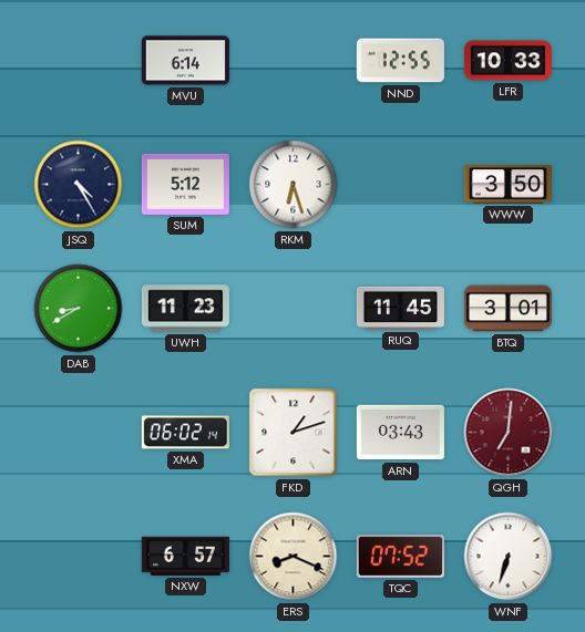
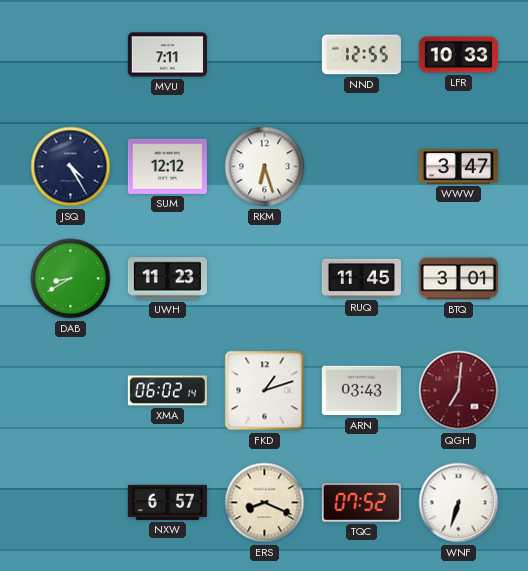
MVU: 6:14 -> 7:11
SUM: 5:12 -> 12:12
WWW: 3:50 -> 3:47
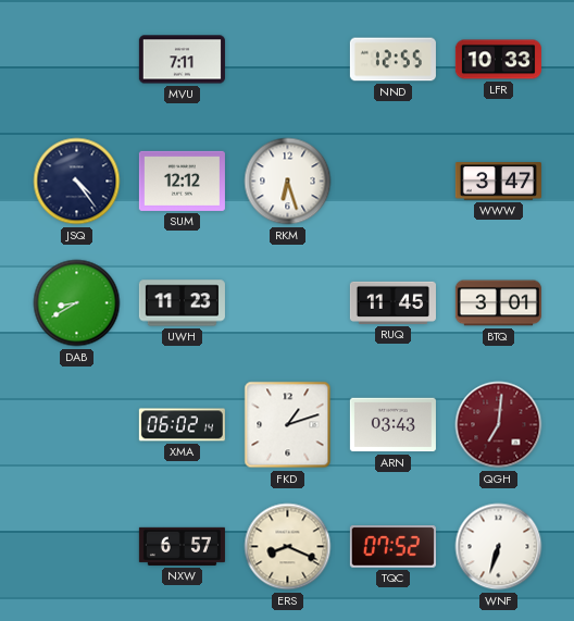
JSQ: 4:25 -> 4:24
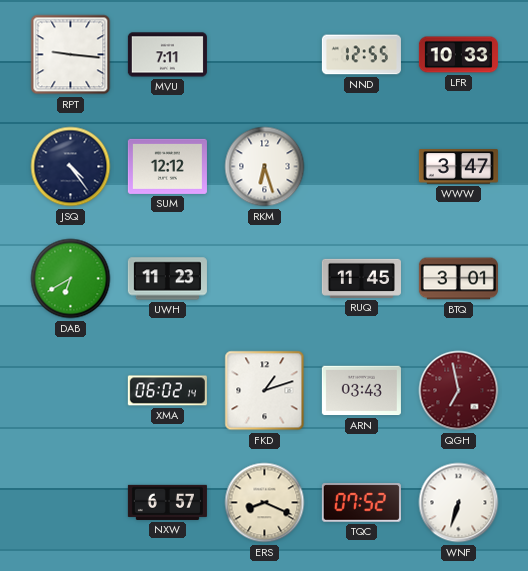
RPT: none -> 9:16
DAB: 8:40 -> 6:40
QGH: 7:01 -> 6:58
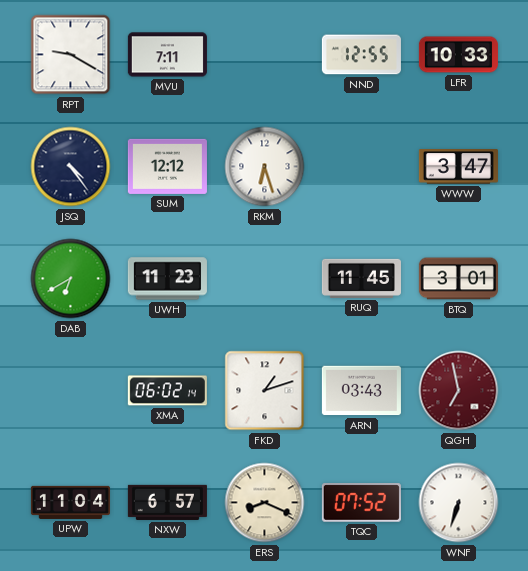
RPT: 9:16 -> 9:20
UPW: none -> 11:04
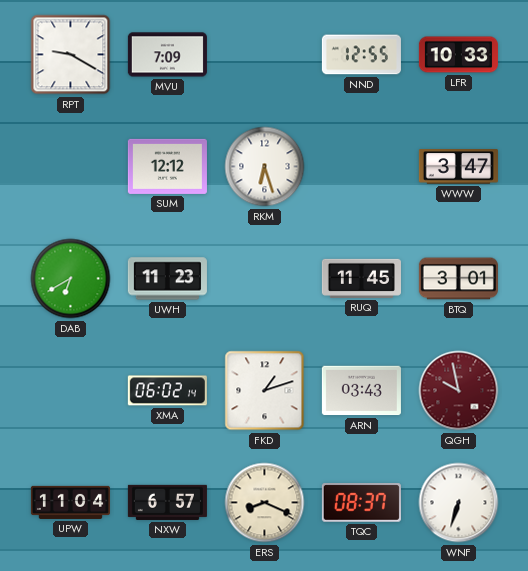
MVU: 7:11 -> 7:09
JSQ: 4:24 -> none
QGH: 6:58 -> 9:58
TQC: 07:52 -> 08:37
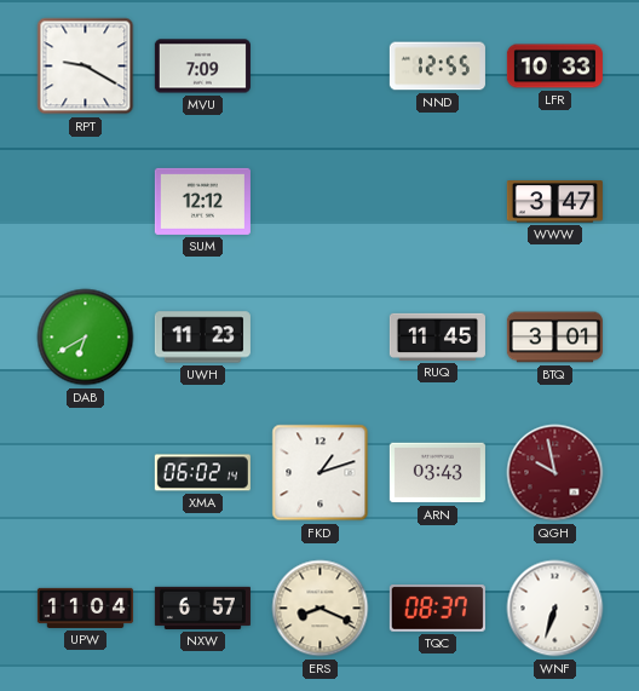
RKM: 6:27 -> none
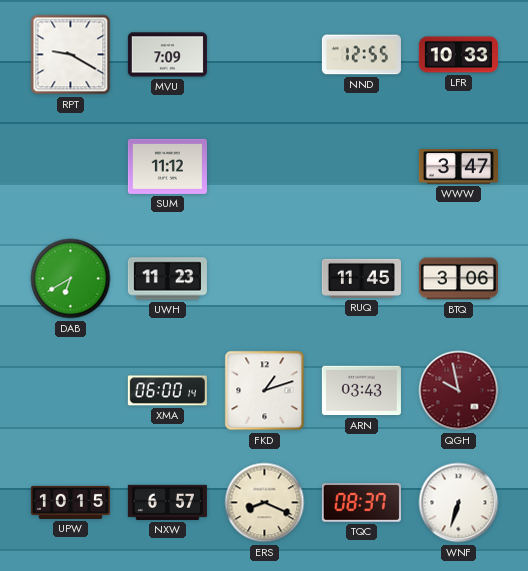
SUM: 12:12 -> 11:12
BTQ: 3:01 -> 3:06
XMA: 06:02 -> 06:00
UPW: 11:04 -> 10:15
